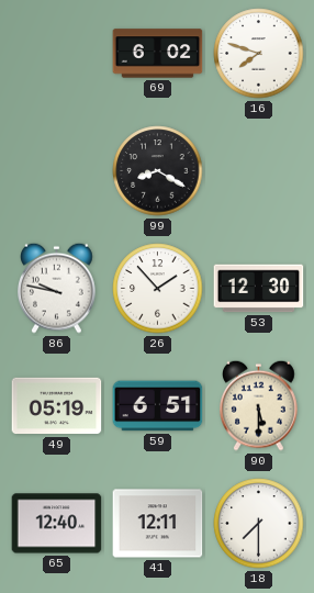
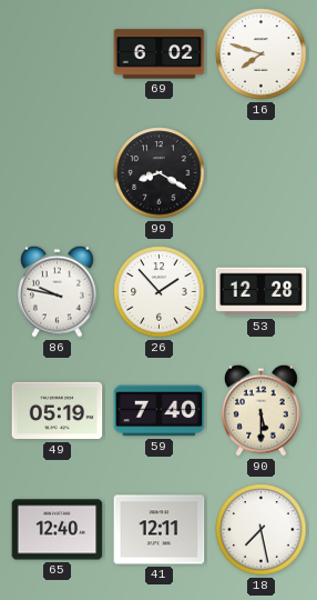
53: 12:30 -> 12:28
59: 6:51 -> 7:40
18: 7:30 -> 7:28
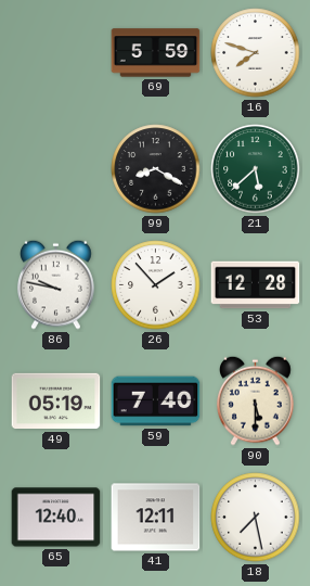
69: 6:02 -> 5:59
21: none -> 5:38
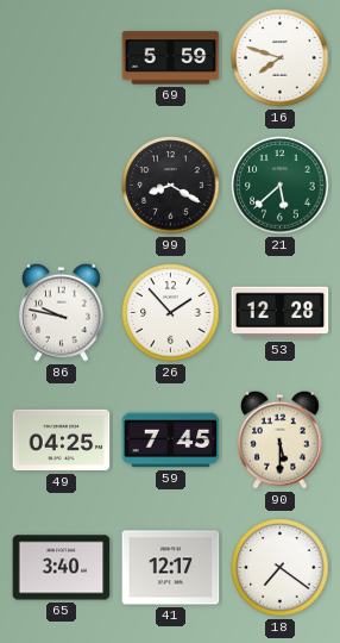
49: 05:19 -> 04:25
59: 7:40 -> 7:45
65: 12:40 -> 3:40
41: 12:11 -> 12:17
18: 7:28 -> 7:21
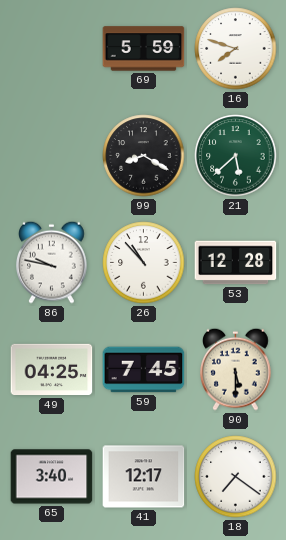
26: 1:53 -> 10:53
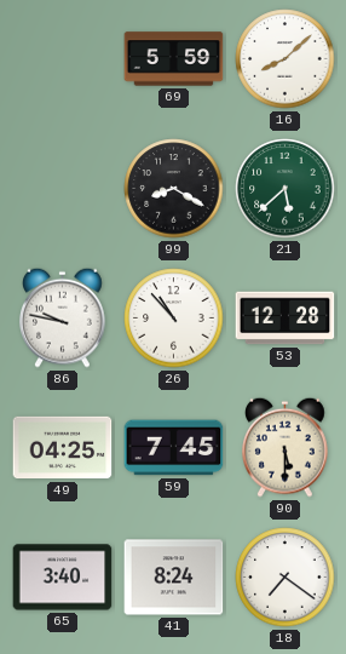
16: 7:48 -> 8:08
41: 12:17 -> 8:24
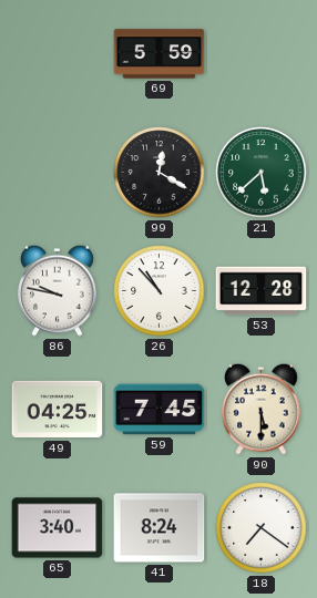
16: 8:08 -> none
99: 8:20 -> 12:20
